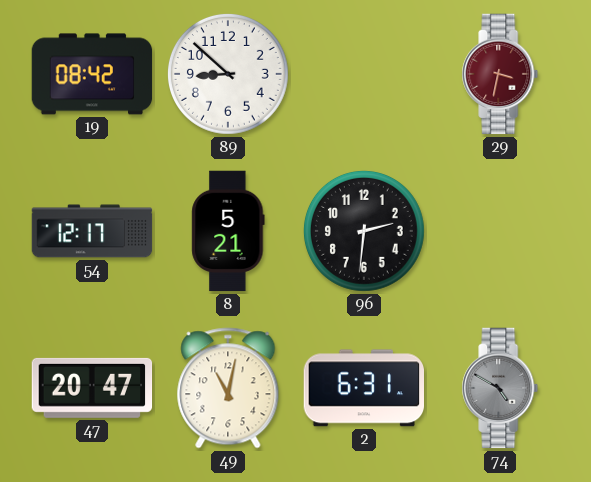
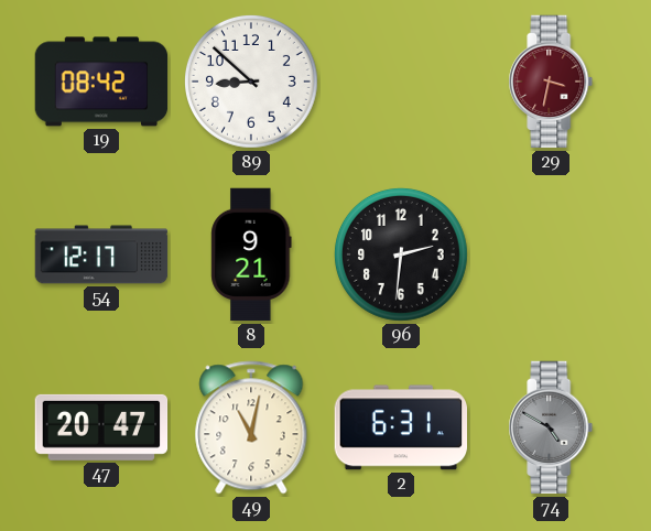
8: 5:21 -> 9:21
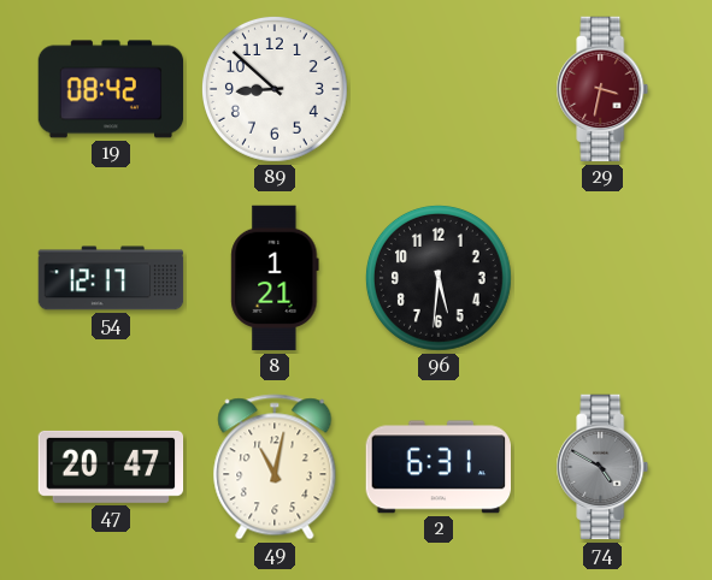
8: 9:21 -> 1:21
96: 2:31 -> 5:31
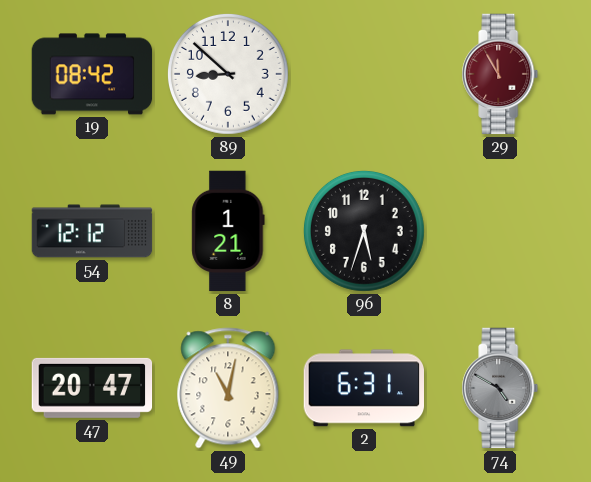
29: 3:32 -> 11:55
54: 12:17 -> 12:12
96: 5:31 -> 5:33
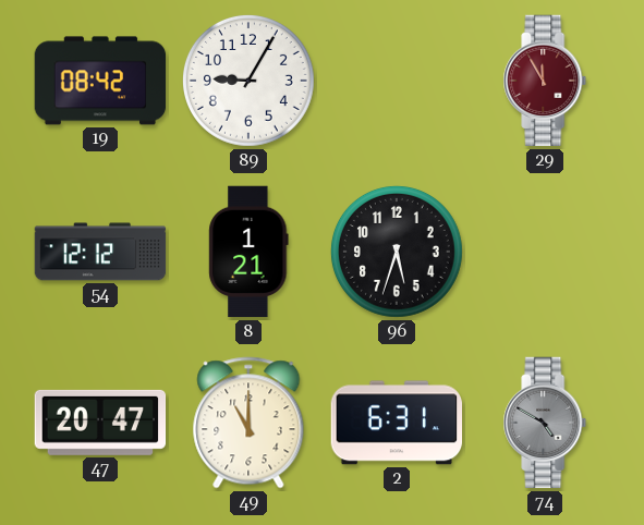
89: 8:52 -> 9:05
49: 11:02 -> 11:00
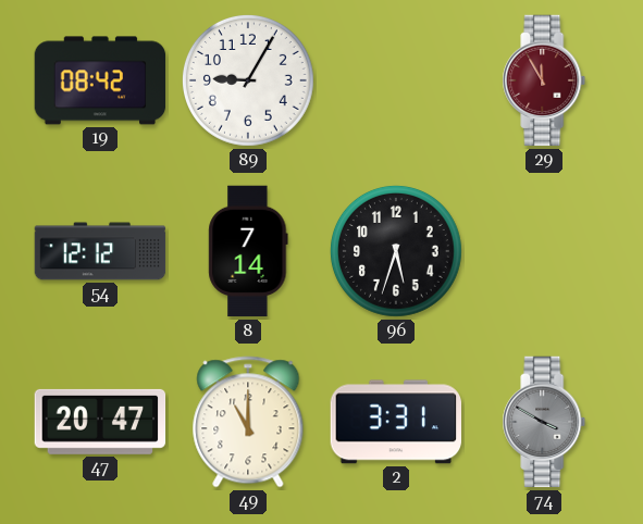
8: 1:21 -> 7:14
2: 6:31 -> 3:31
74: 4:50 -> 3:50
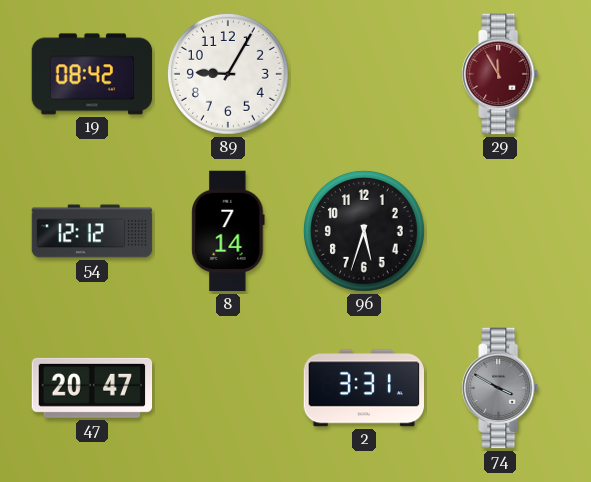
49: 11:00 -> none
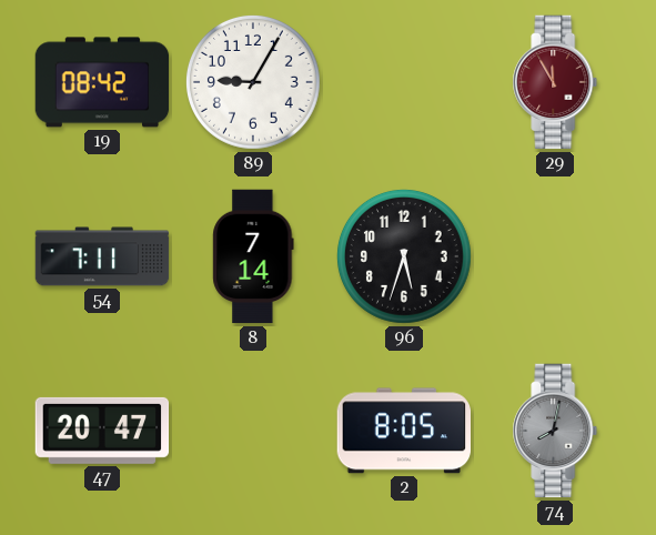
54: 12:12 -> 7:11
2: 3:31 -> 8:05
74: 3:50 -> 8:02
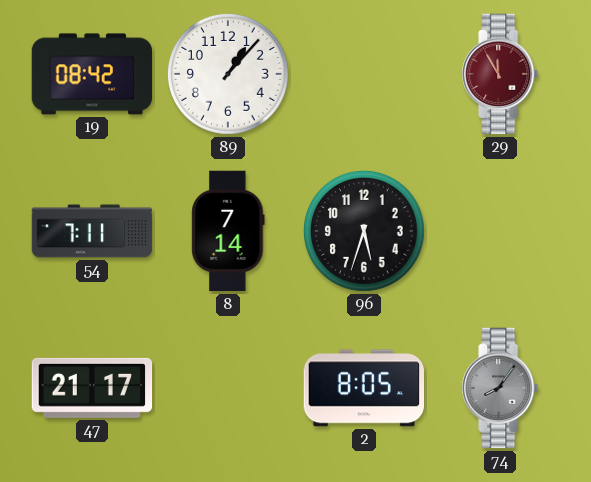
89: 9:05 -> 1:07
47: 20:47 -> 21:17
74: 8:02 -> 8:06
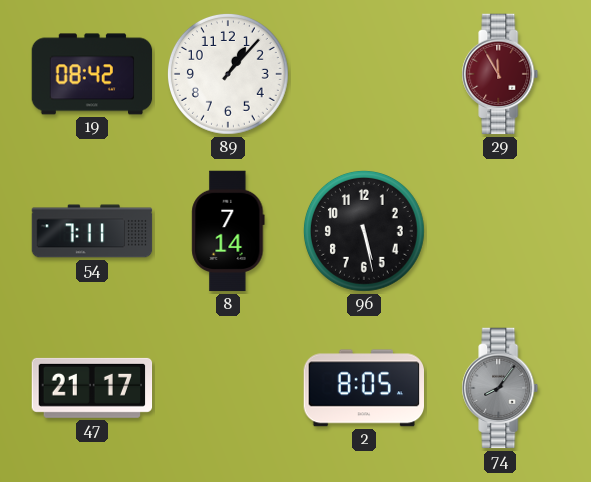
96: 5:33 -> 5:28
